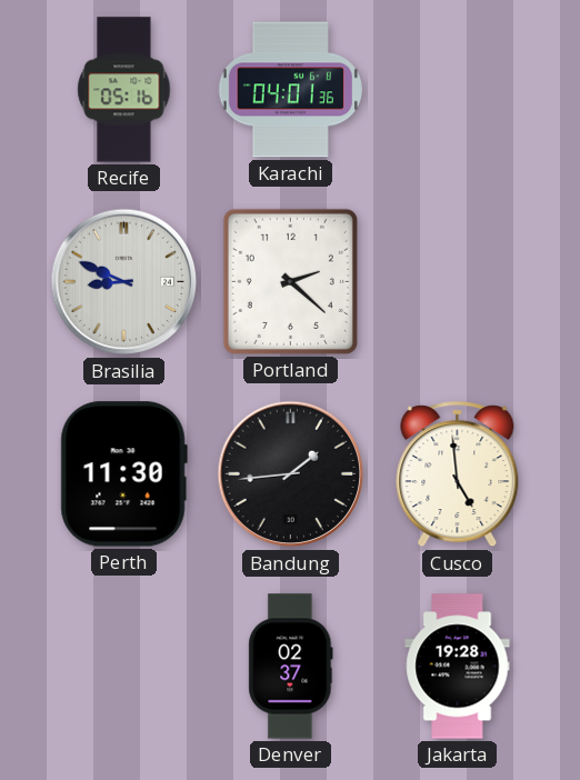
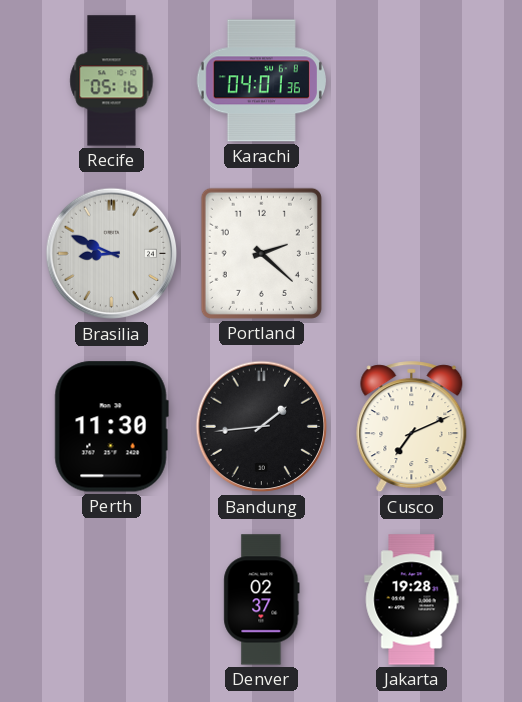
Cusco: 4:59 -> 7:11
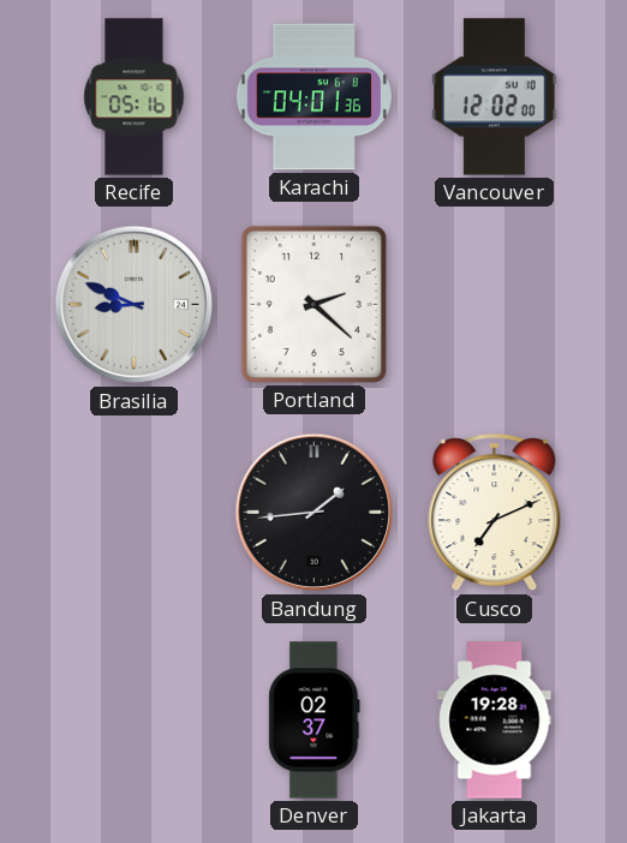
Vancouver: none -> 12:02
Perth: 11:30 -> none
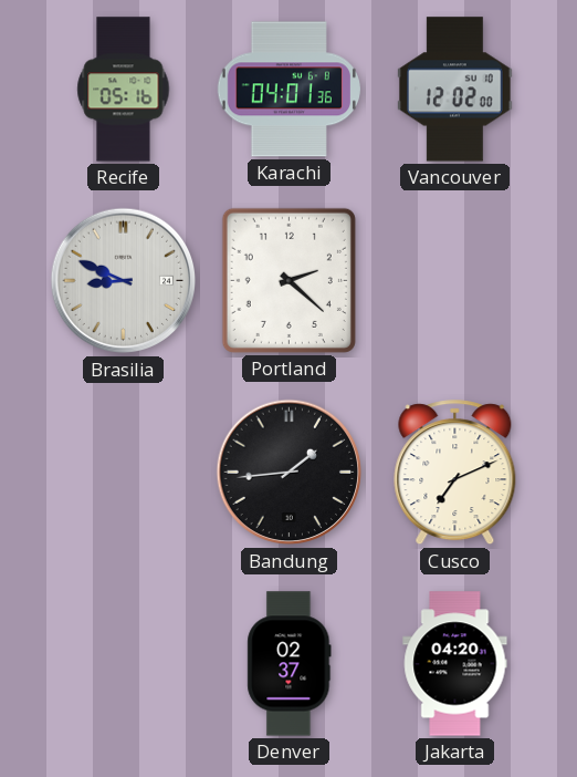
Jakarta: 19:28 -> 04:20
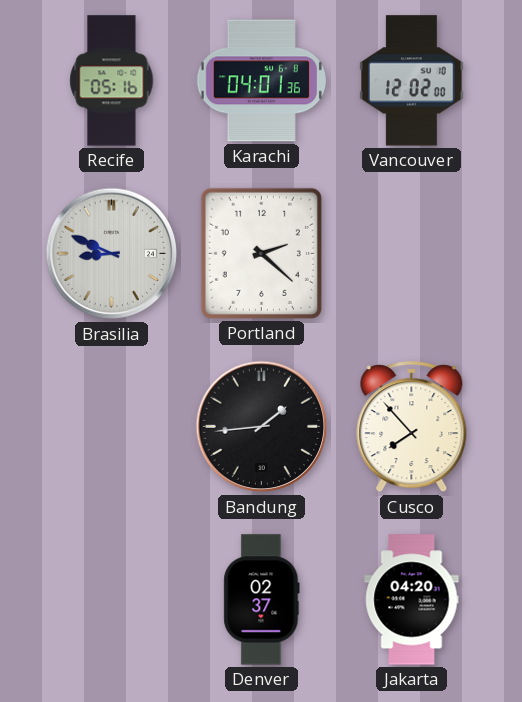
Cusco: 7:11 -> 7:53
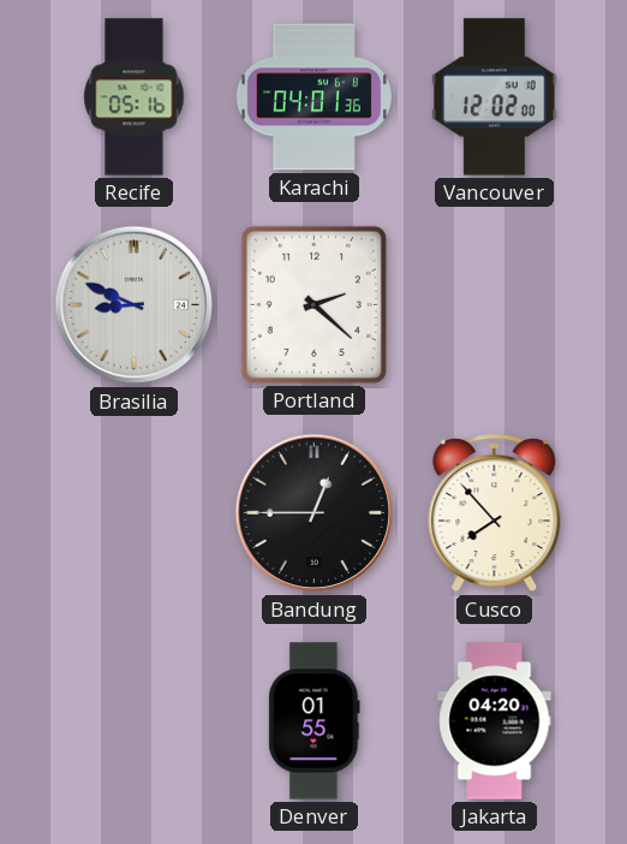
Bandung: 1:44 -> 12:45
Denver: 02:37 -> 01:55
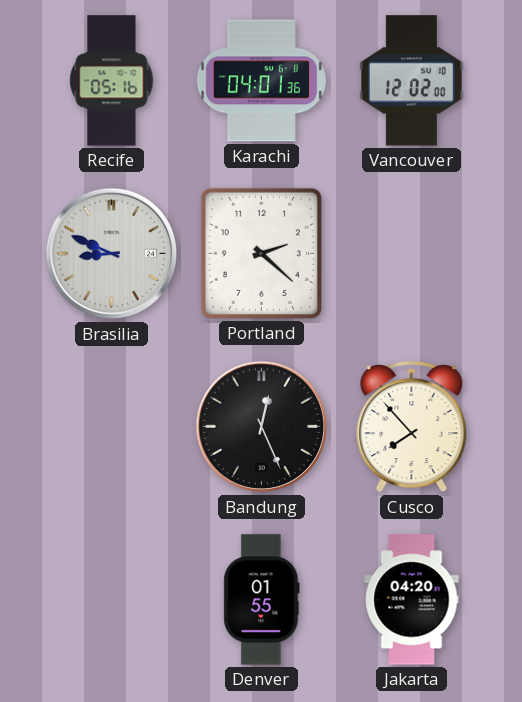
Bandung: 12:45 -> 12:26
